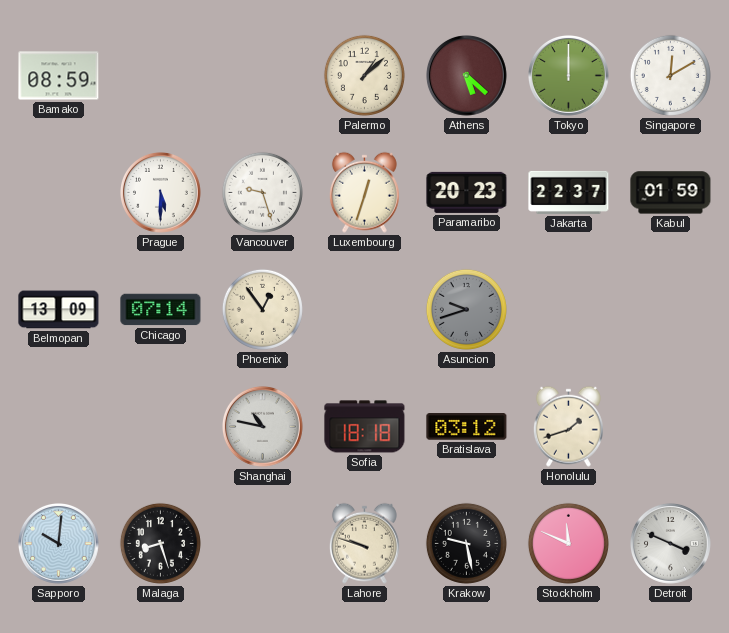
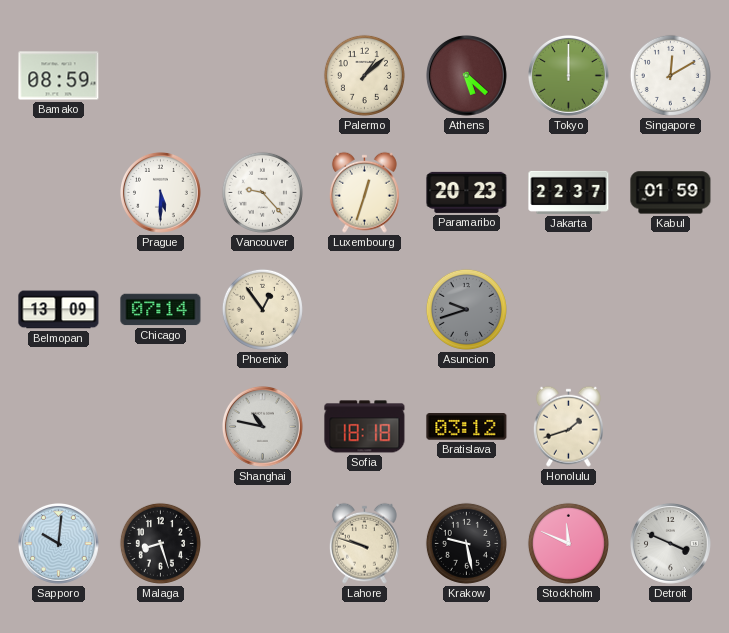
Vancouver: 9:27 -> 9:23
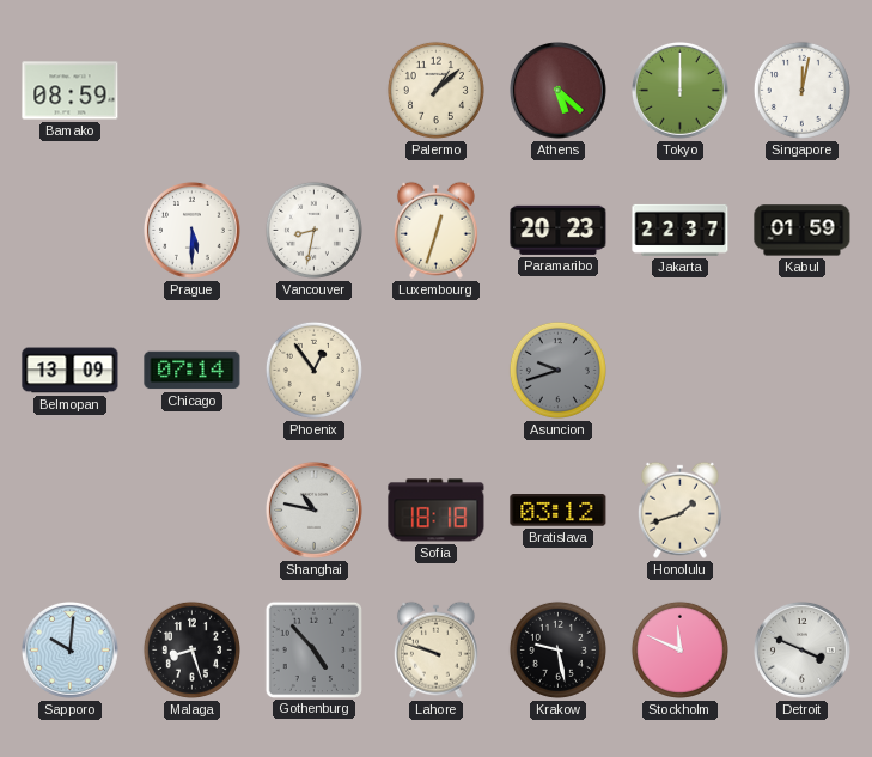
Singapore: 12:10 -> 12:02
Vancouver: 9:23 -> 8:32
Gothenburg: none -> 4:53
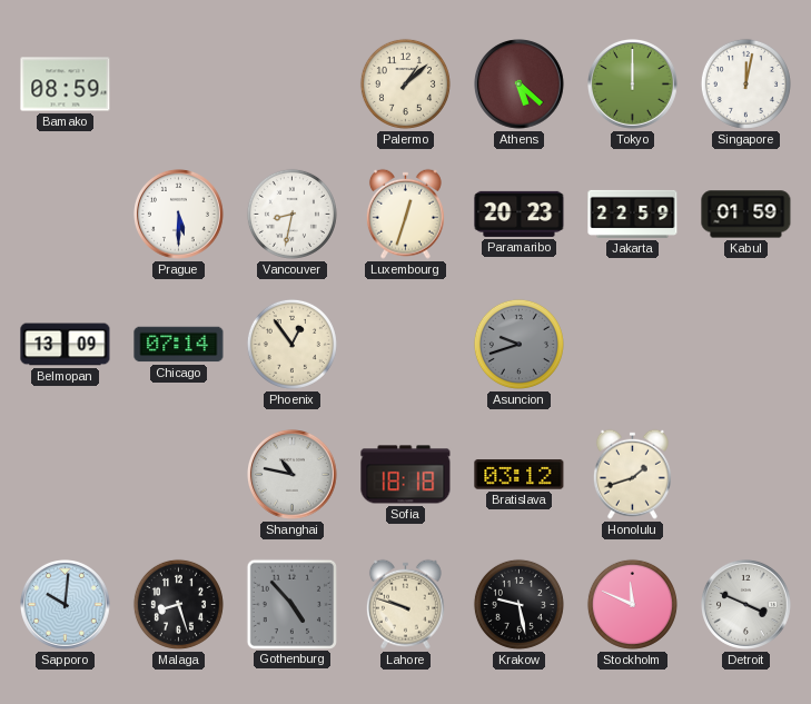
Jakarta: 22:37 -> 22:59
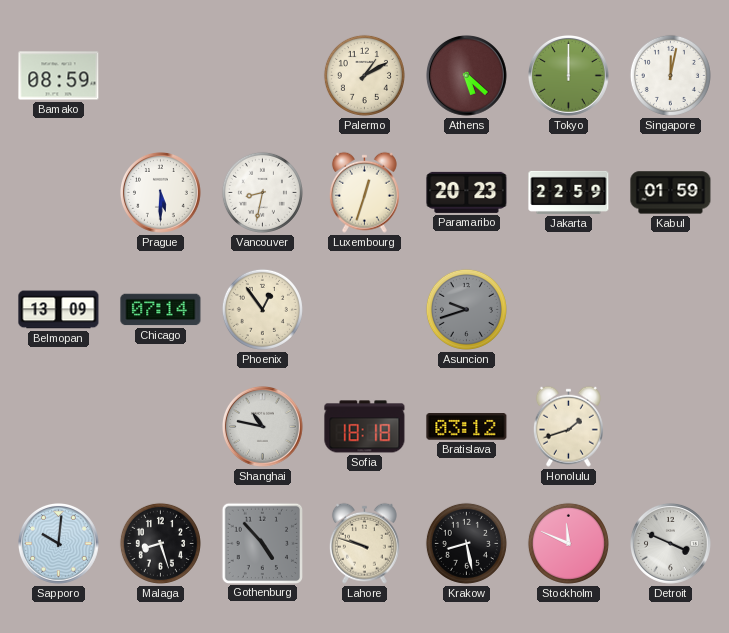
Palermo: 1:08 -> 1:10
Krakow: 9:28 -> 8:28
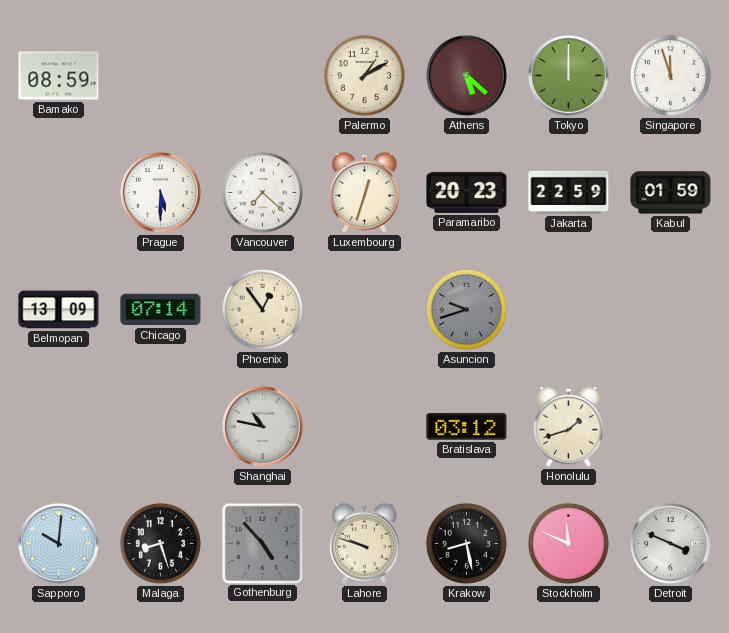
Singapore: 12:02 -> 11:57
Vancouver: 8:32 -> 7:22
Sofia: 18:18 -> none
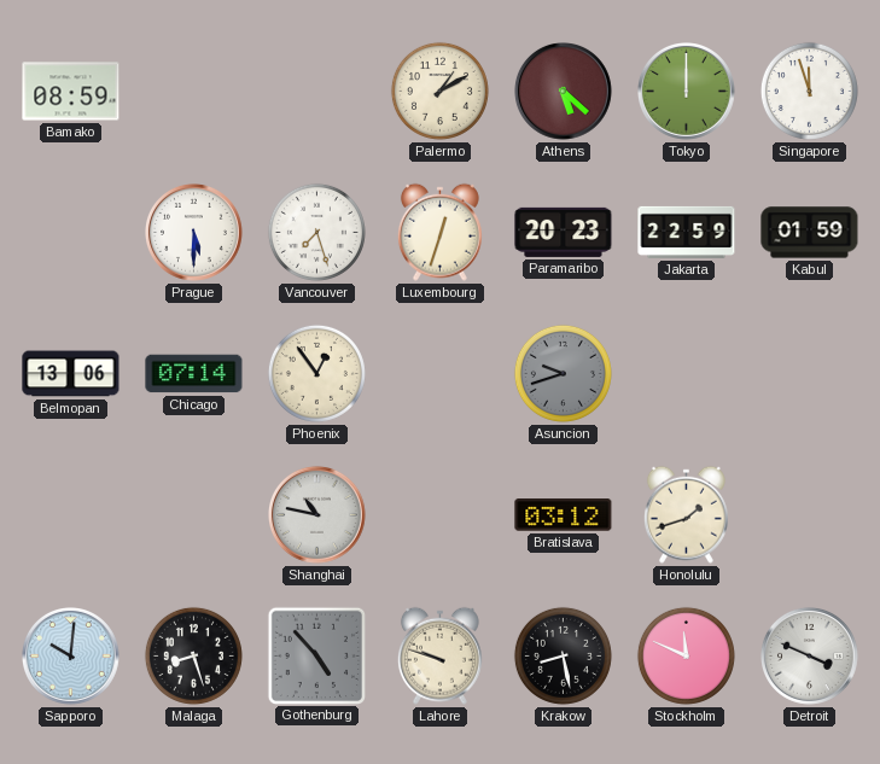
Vancouver: 7:22 -> 7:27
Belmopan: 13:09 -> 13:06
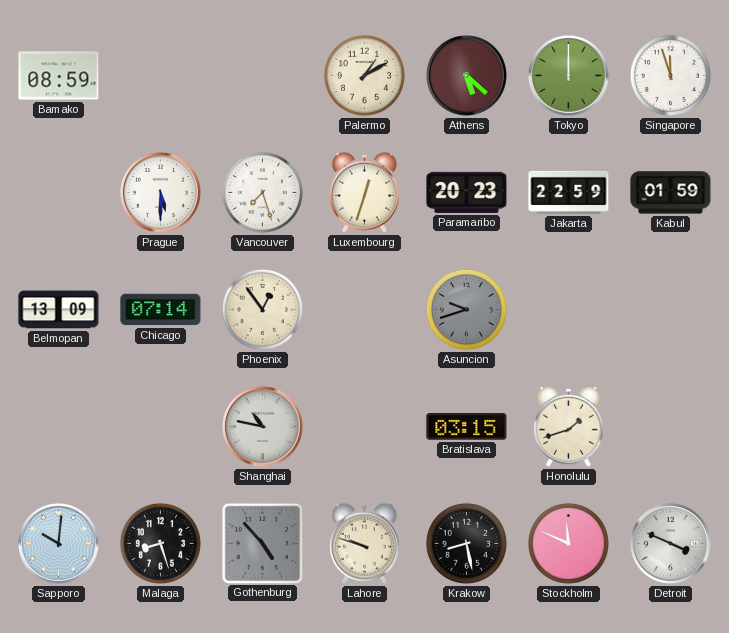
Belmopan: 13:06 -> 13:09
Bratislava: 03:12 -> 03:15
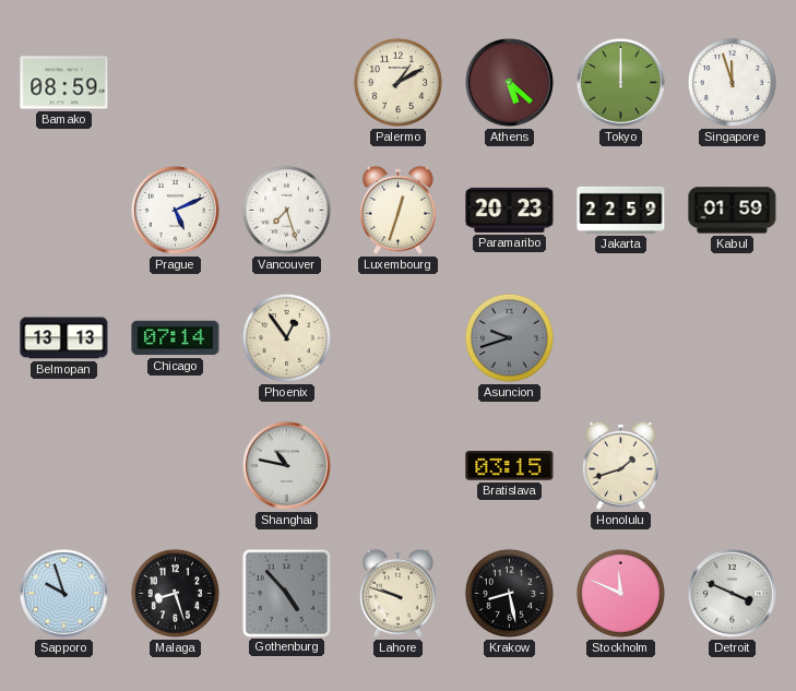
Prague: 5:30 -> 5:11
Belmopan: 13:09 -> 13:13
Sapporo: 10:01 -> 9:57
